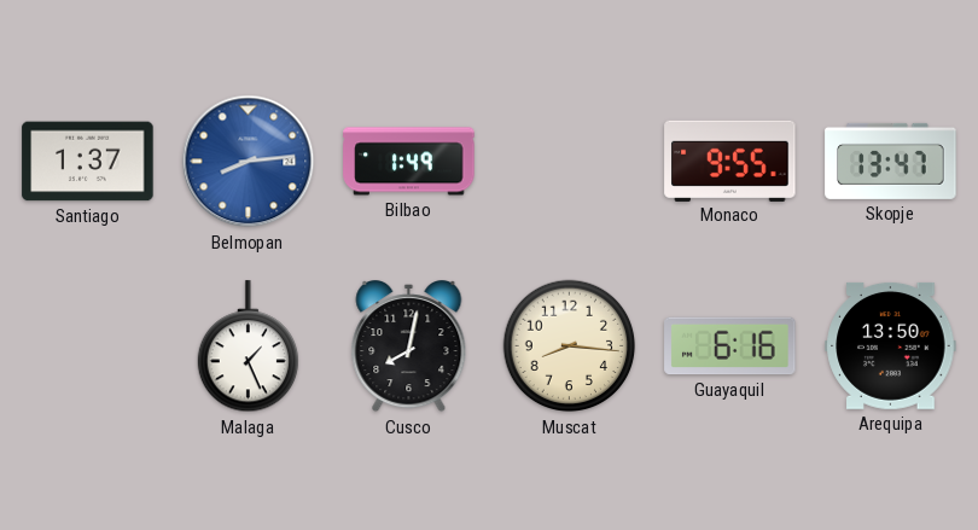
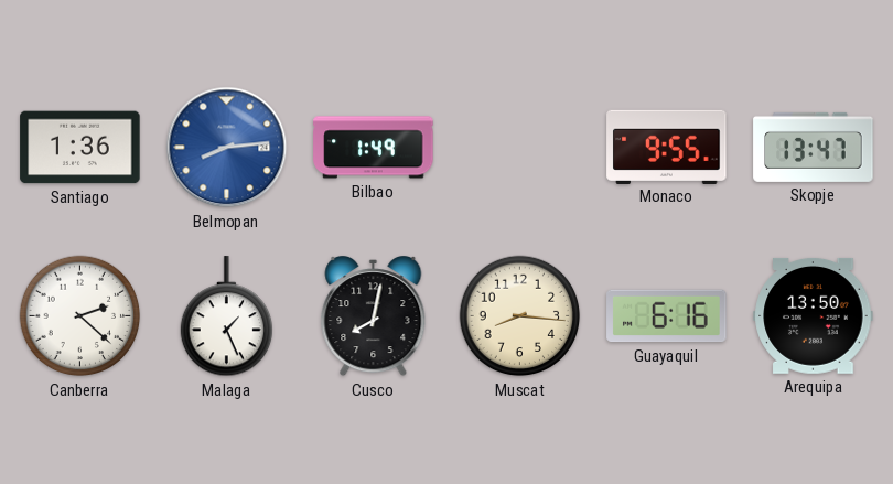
Santiago: 1:37 -> 1:36
Canberra: none -> 2:22
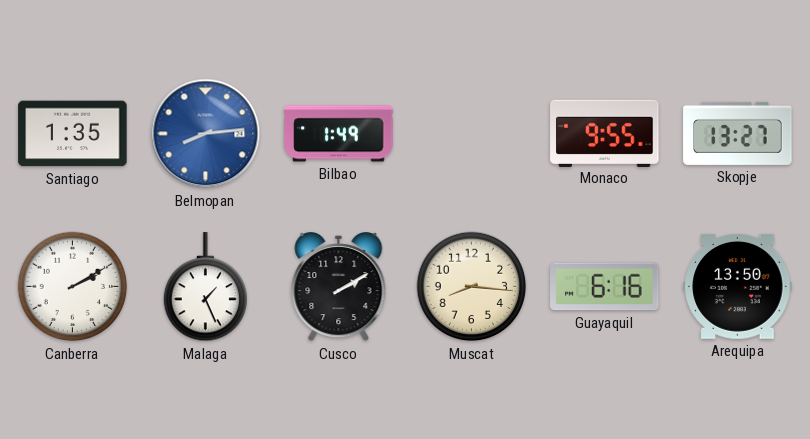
Santiago: 1:36 -> 1:35
Skopje: 13:47 -> 13:27
Canberra: 2:22 -> 2:10
Cusco: 8:02 -> 2:10
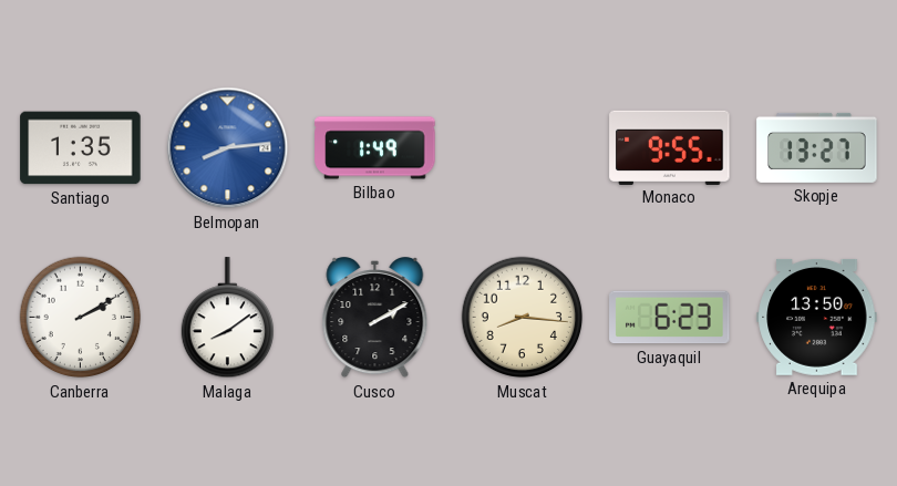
Malaga: 1:26 -> 8:09
Guayaquil: 6:16 -> 6:23
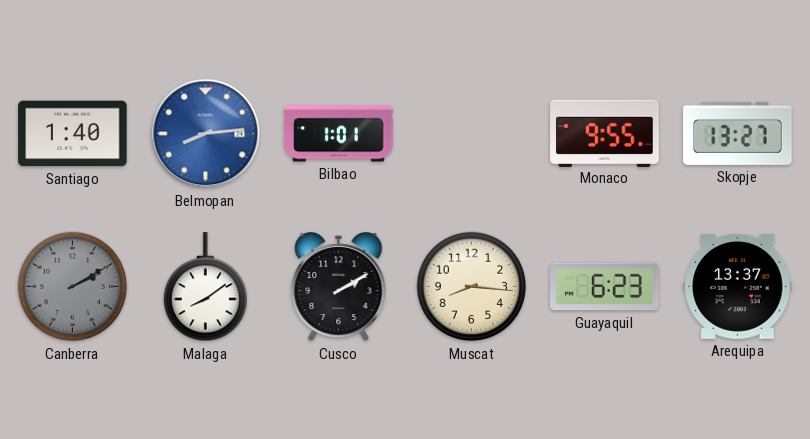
Santiago: 1:35 -> 1:40
Bilbao: 1:49 -> 1:01
Canberra dial: white -> grey
Arequipa: 13:50 -> 13:37
